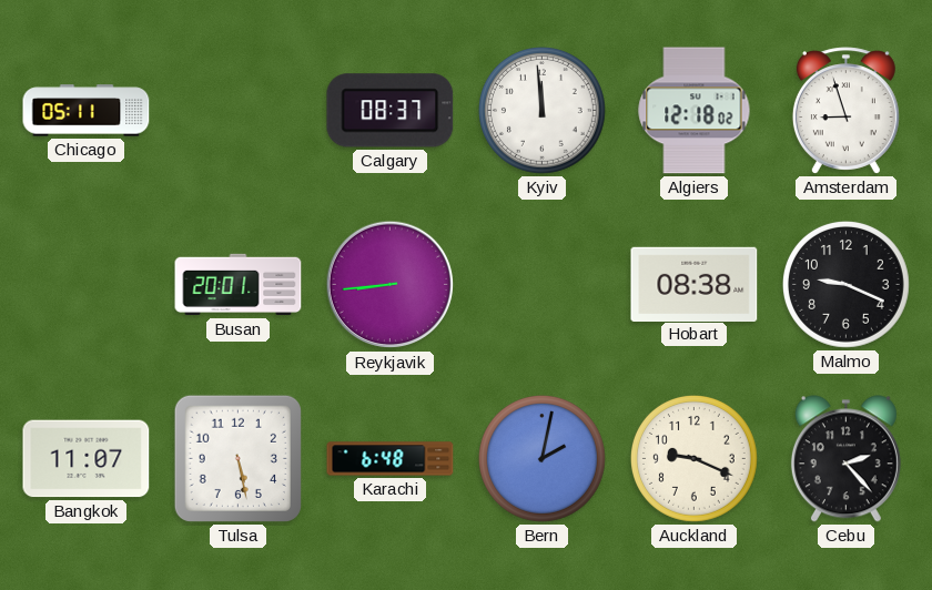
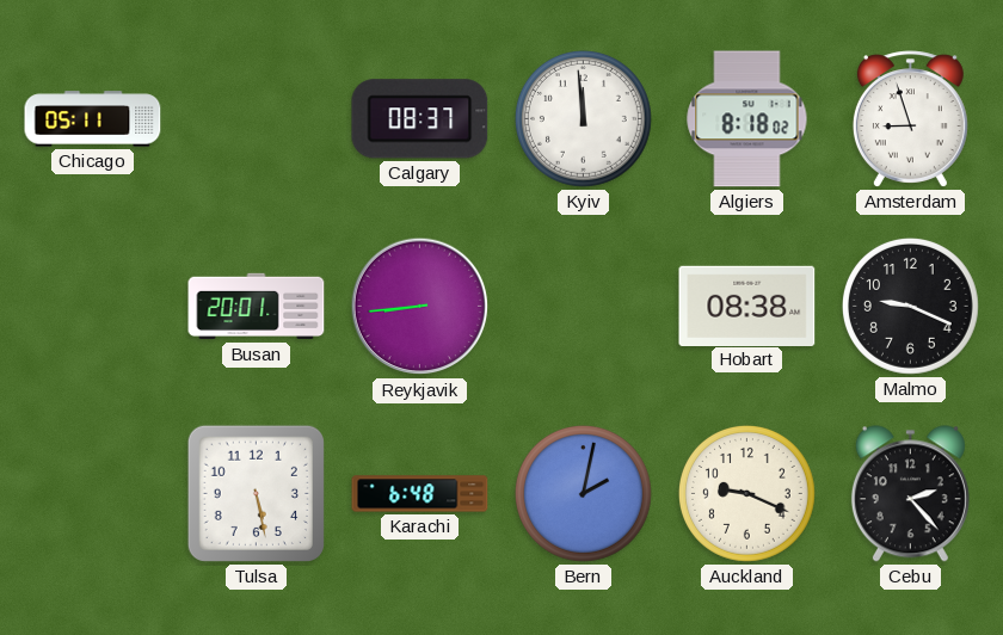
Algiers: 12:18 -> 8:18
Bangkok: 11:07 -> none
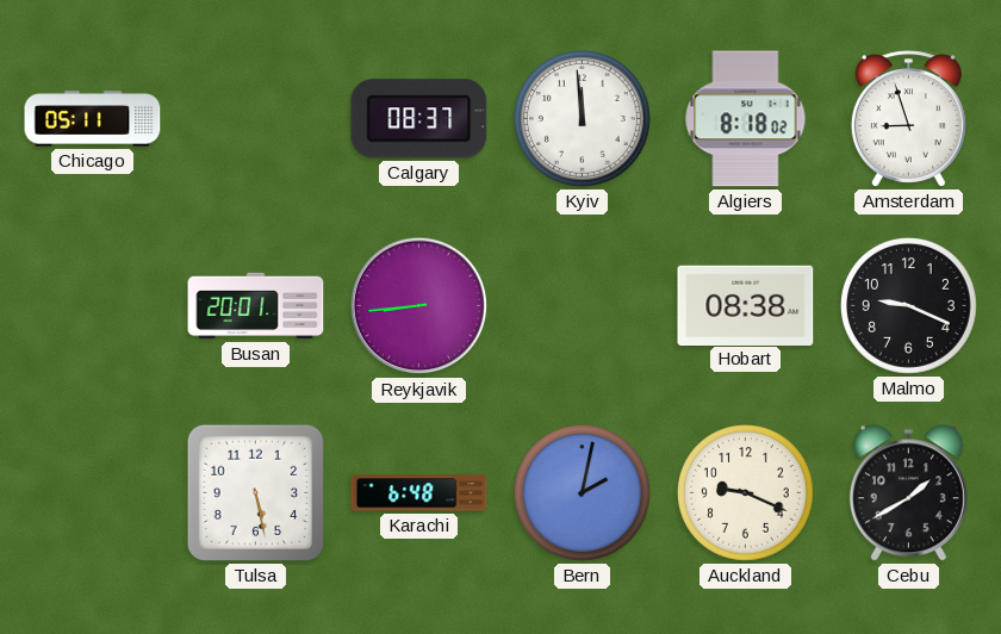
Cebu: 2:23 -> 1:40
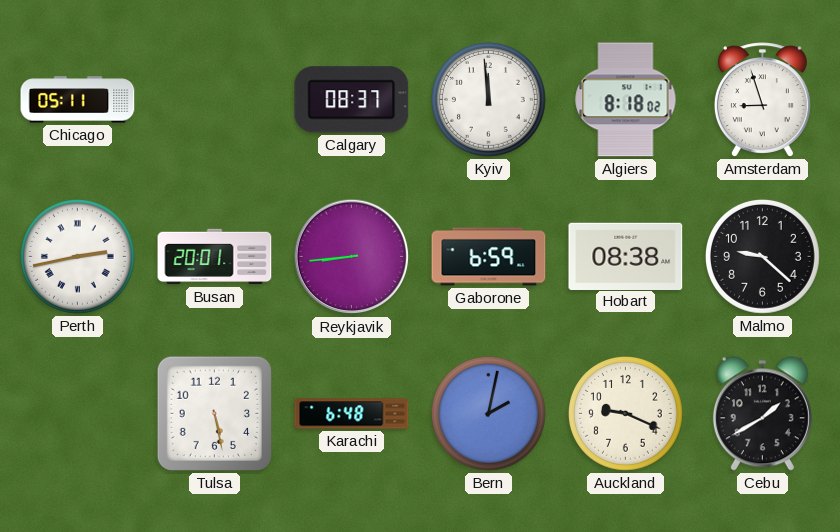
Perth: none -> 2:43
Gaborone: none -> 6:59
Malmo: 9:19 -> 9:22
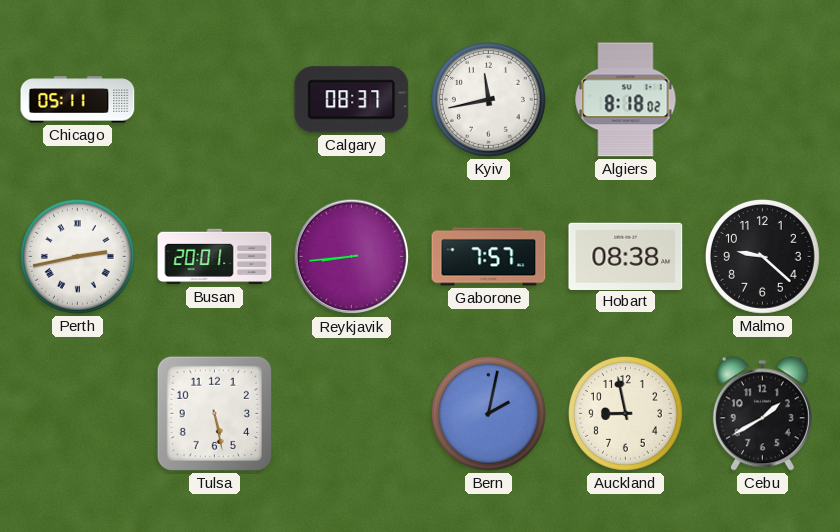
Kyiv: 11:59 -> 11:43
Amsterdam: 8:57 -> none
Gaborone: 6:59 -> 7:57
Karachi: 6:48 -> none
Auckland: 9:19 -> 8:58
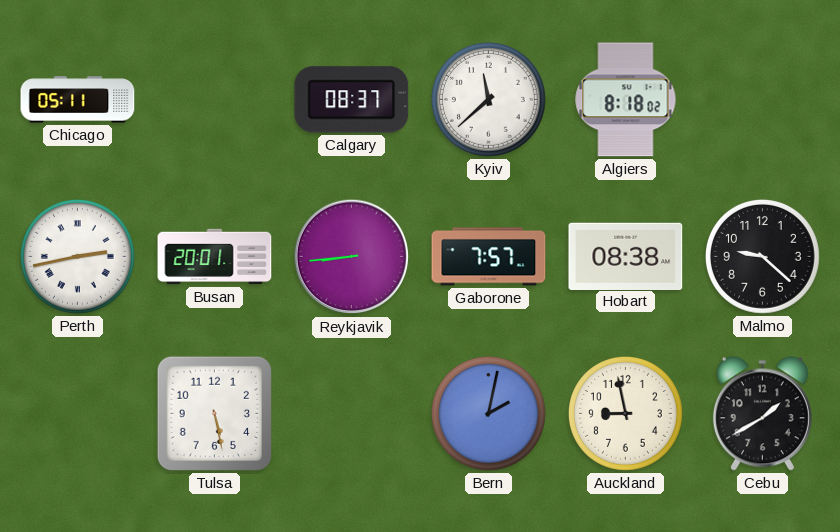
Kyiv: 11:43 -> 11:38
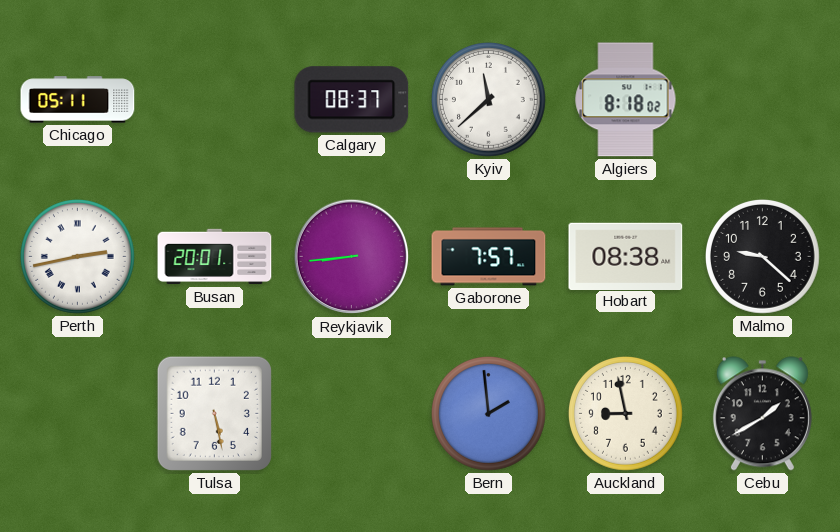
Bern: 2:02 -> 1:59
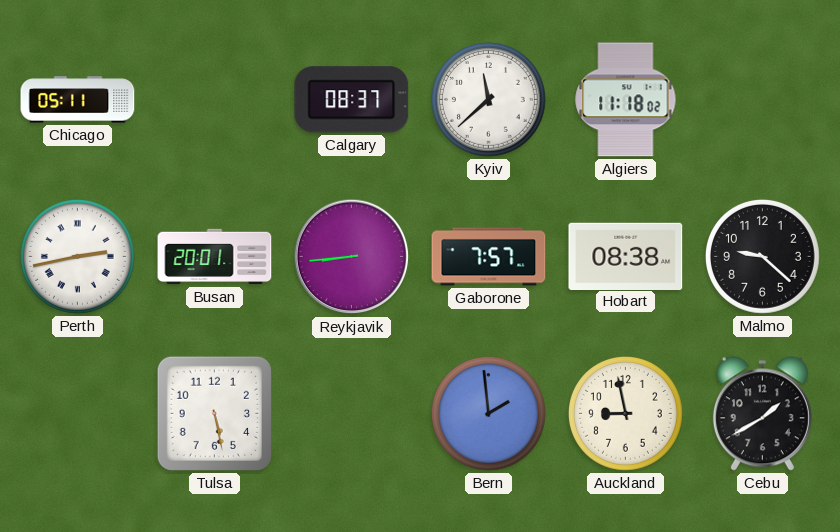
Algiers: 8:18 -> 11:18
